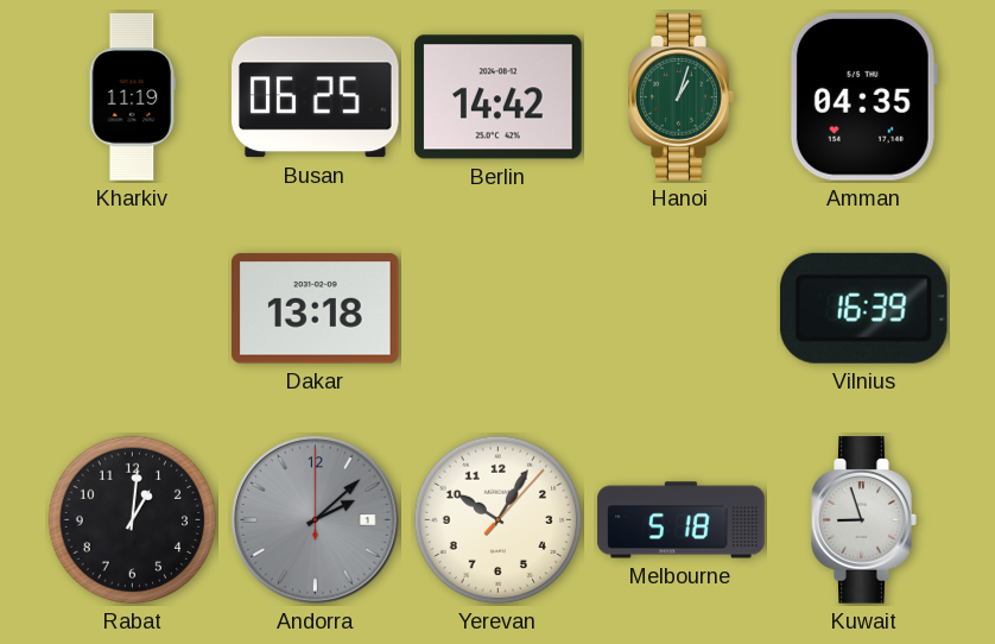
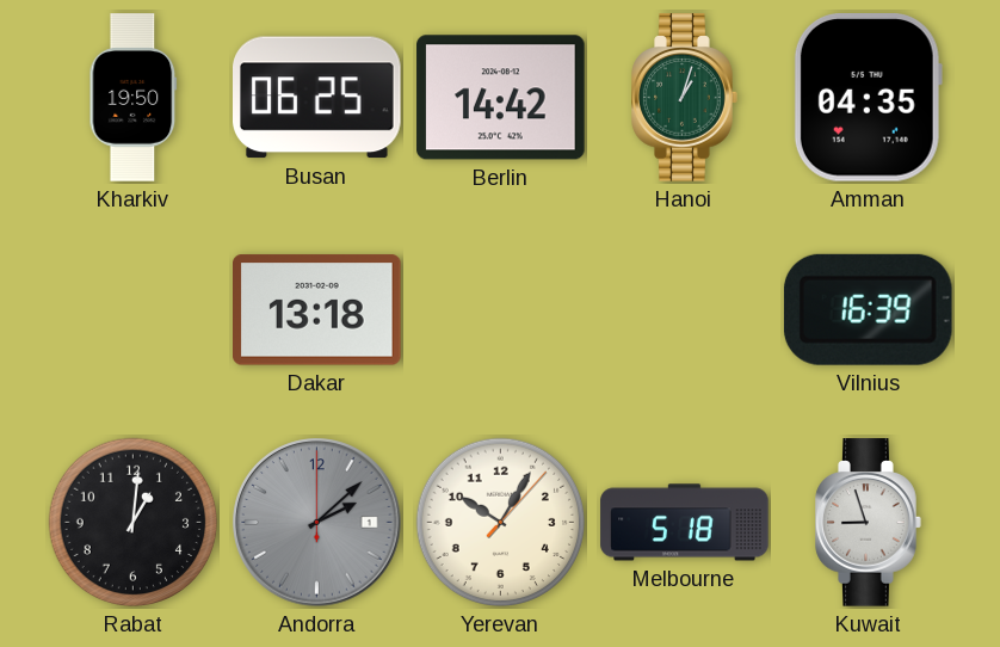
Kharkiv: 11:19 -> 19:50
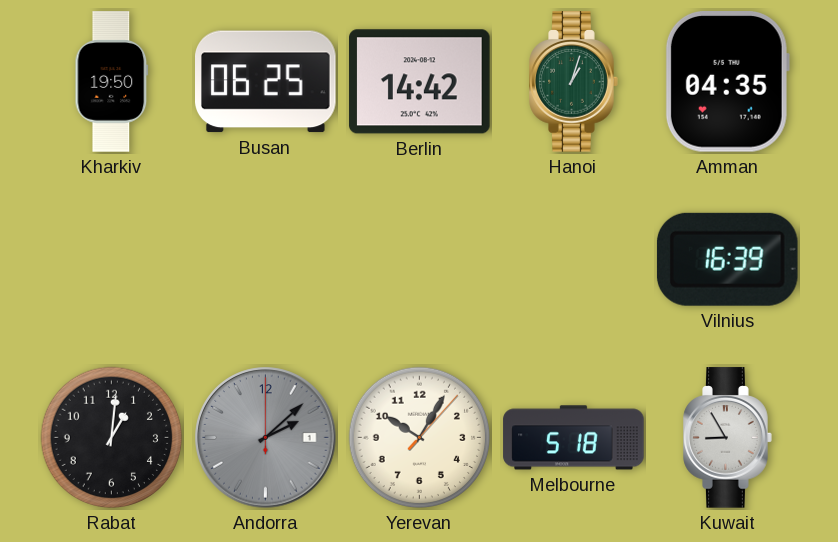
Dakar: 13:18 -> none
Kuwait: 8:57 -> 8:55
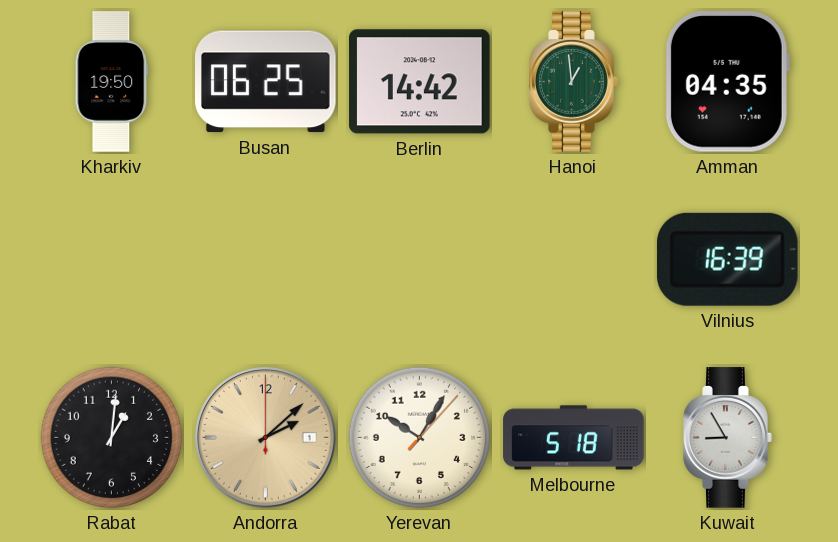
Hanoi: 1:03 -> 12:59
Andorra dial: grey -> champagne
